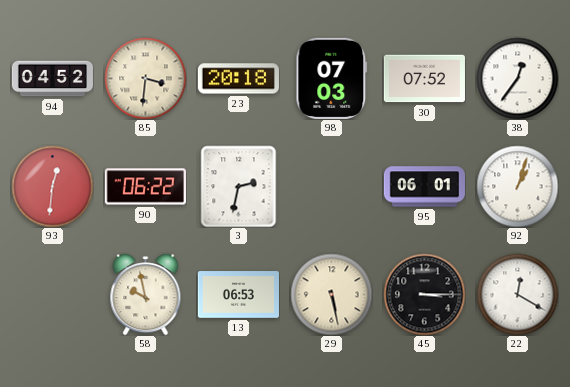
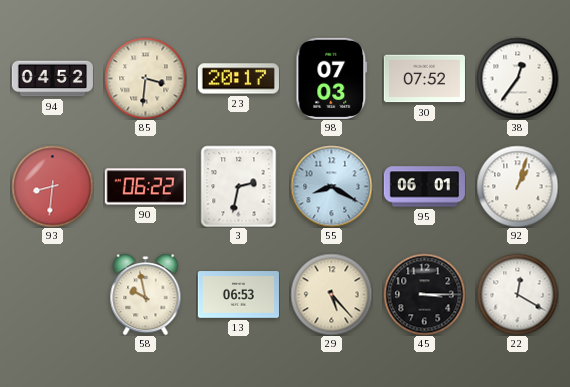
23: 20:18 -> 20:17
93: 12:31 -> 8:31
55: none -> 8:20
29: 5:28 -> 5:23
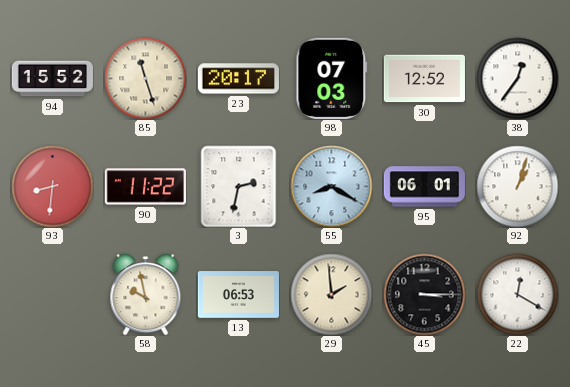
94: 04:52 -> 15:52
85: 3:31 -> 11:27
30: 07:52 -> 12:52
90: 06:22 -> 11:22
29: 5:23 -> 1:59
